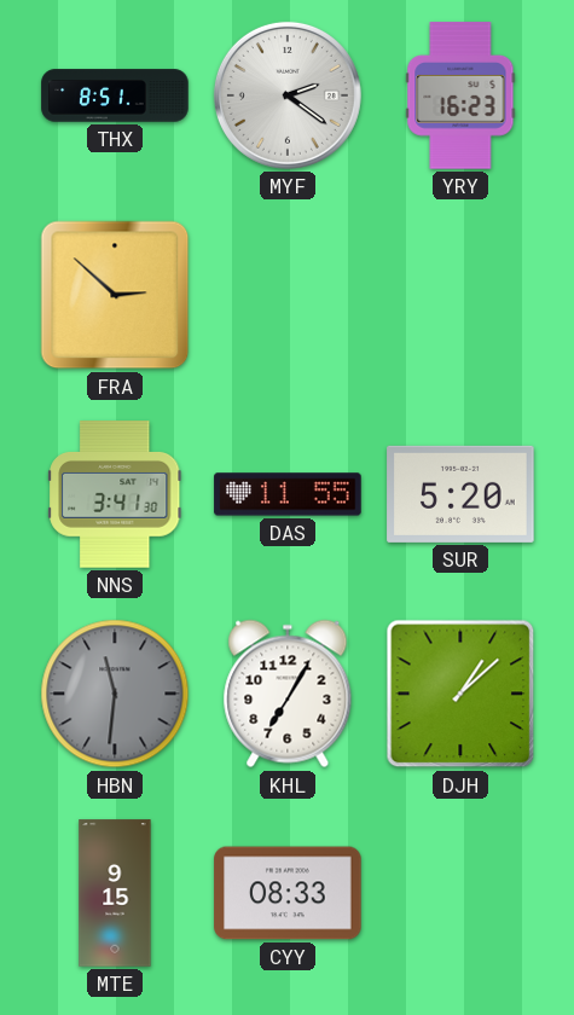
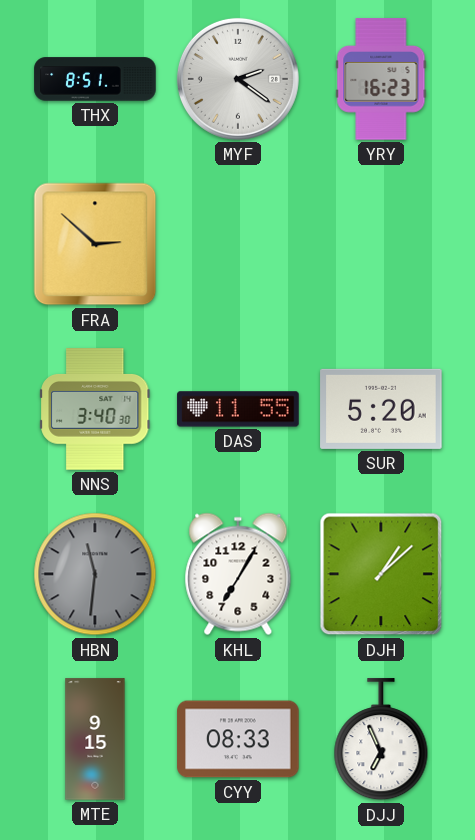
NNS: 3:41 -> 3:40
DJJ: none -> 6:56
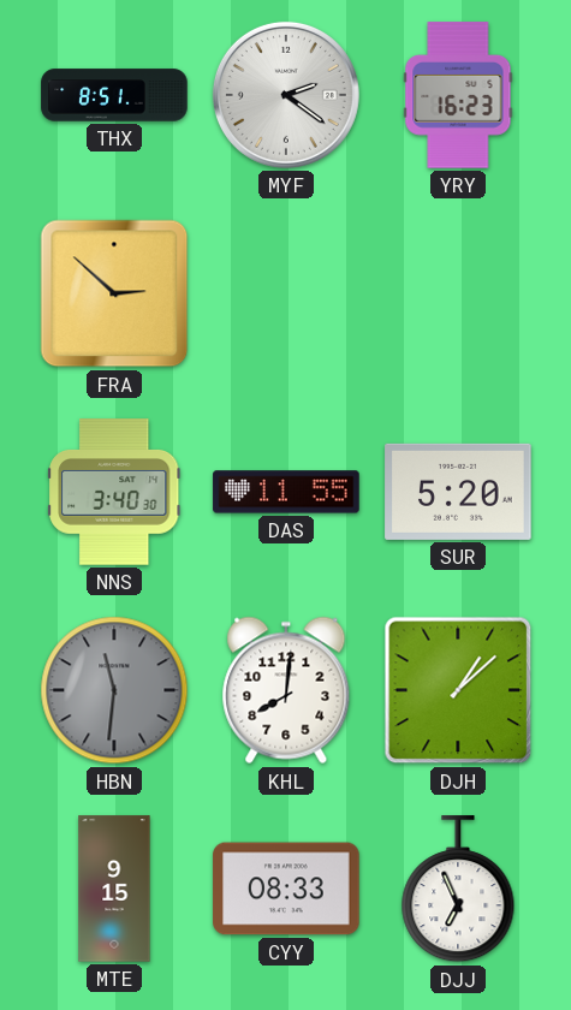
KHL: 7:05 -> 8:01
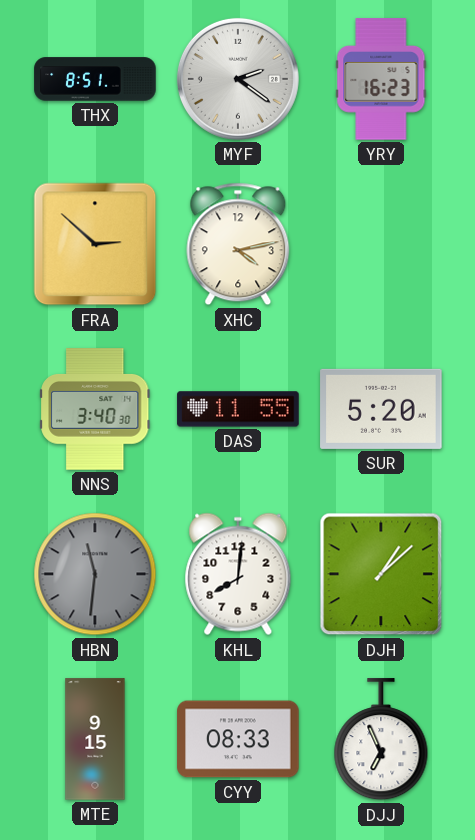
XHC: none -> 4:13
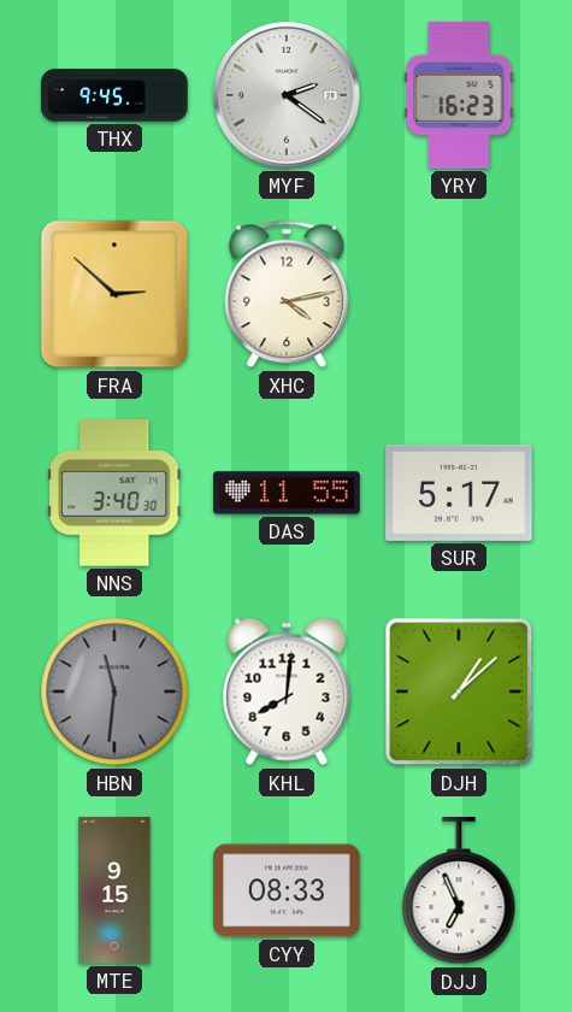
THX: 8:51 -> 9:45
SUR: 5:20 -> 5:17
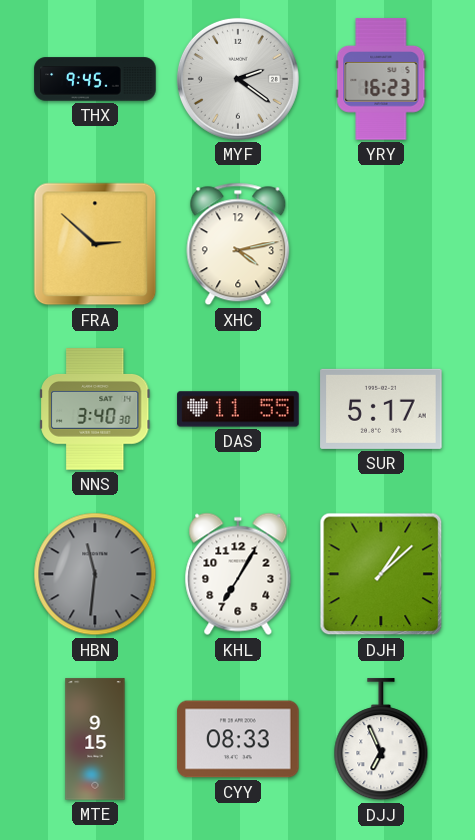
KHL: 8:01 -> 7:05
